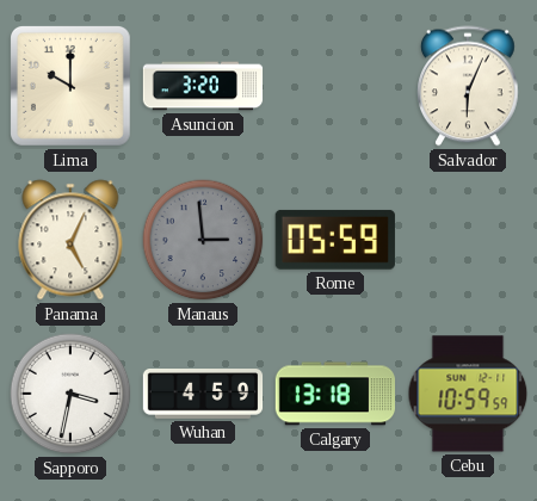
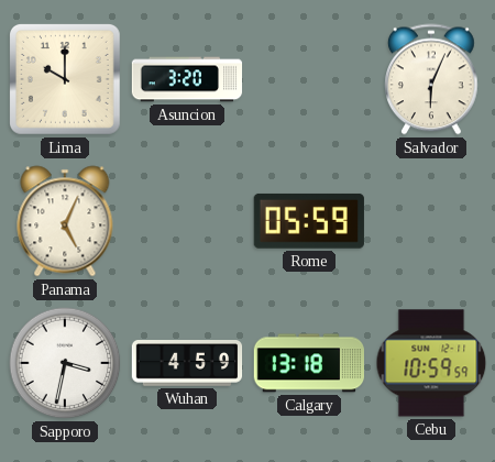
Manaus: 2:59 -> none
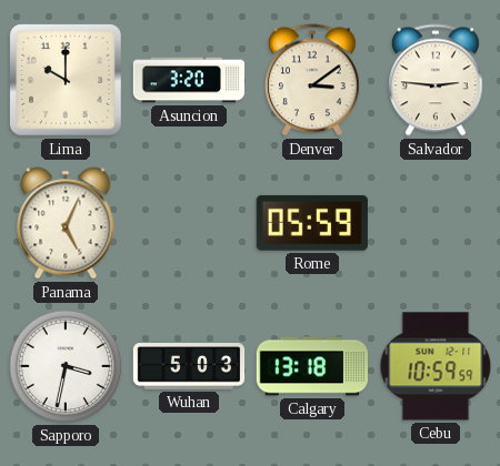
Denver: none -> 3:09
Salvador: 6:04 -> 2:46
Wuhan: 4:59 -> 5:03
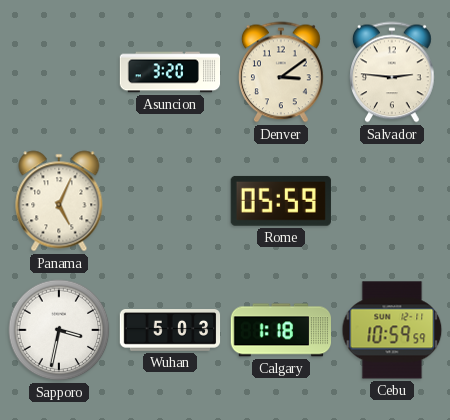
Lima: 10:00 -> none
Calgary: 13:18 -> 1:18
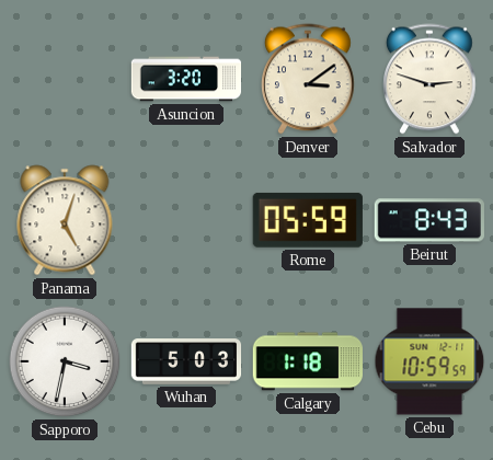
Salvador: 2:46 -> 2:48
Panama: 5:04 -> 5:03
Beirut: none -> 8:43
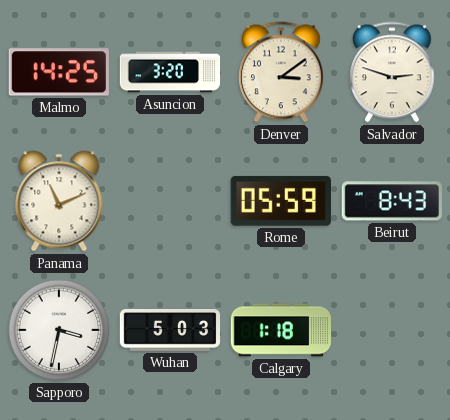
Malmo: none -> 14:25
Panama: 5:03 -> 11:11
Cebu: 10:59 -> none
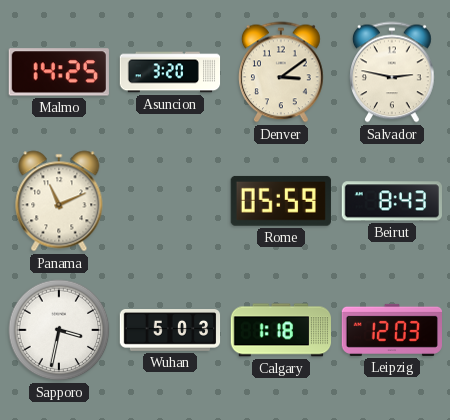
Salvador: 2:48 -> 2:47
Leipzig: none -> 12:03
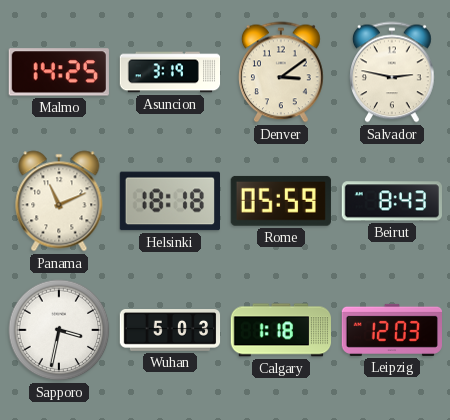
Asuncion: 3:20 -> 3:19
Helsinki: none -> 18:18
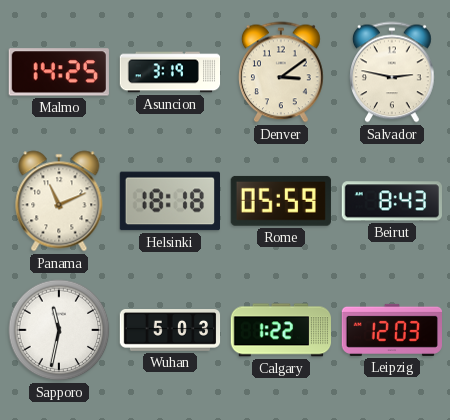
Sapporo: 3:32 -> 11:32
Calgary: 1:18 -> 1:22
